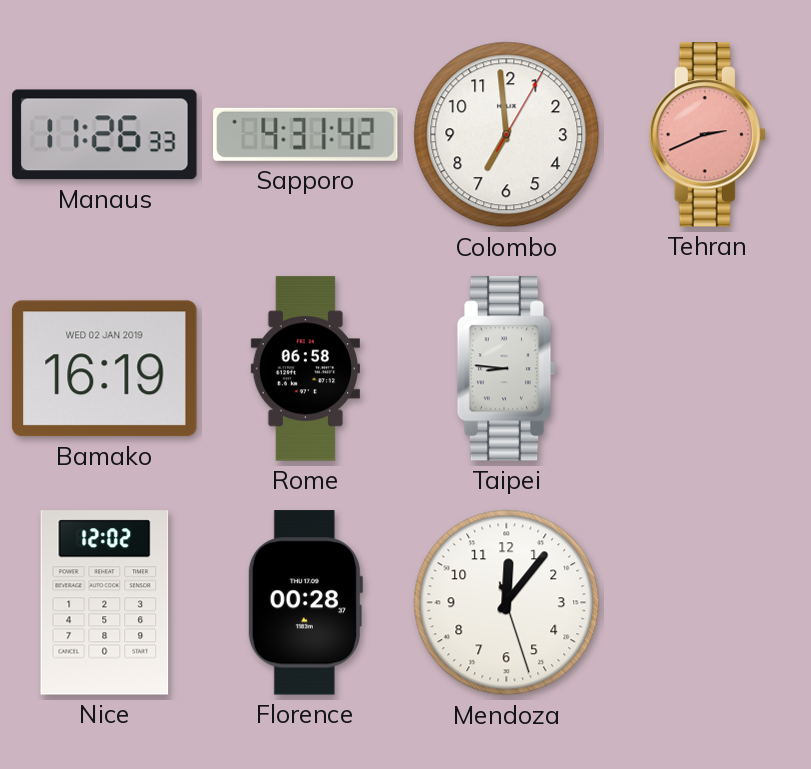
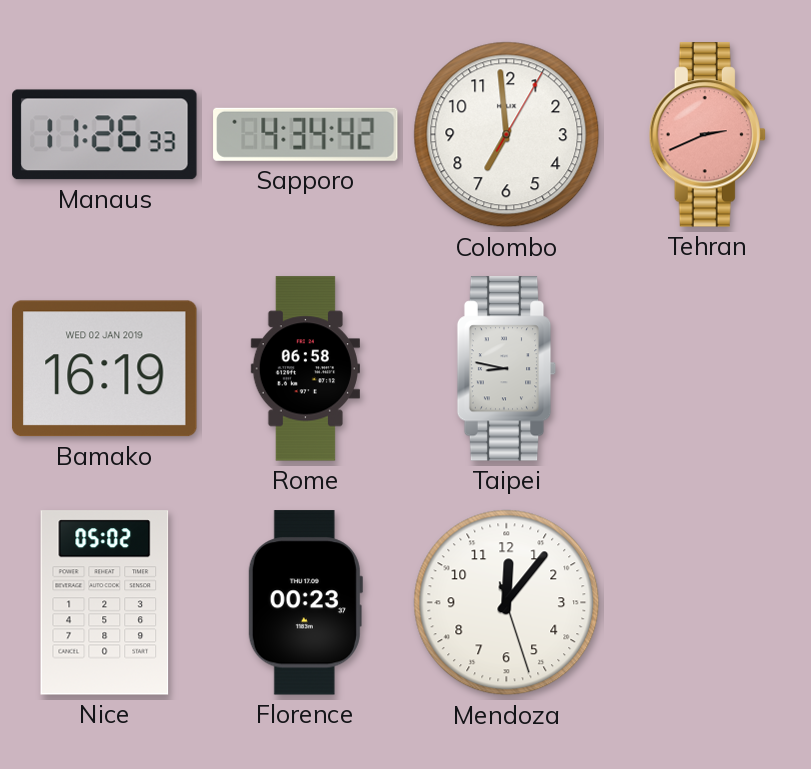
Sapporo: 4:31 -> 4:34
Taipei: 8:46 -> 8:47
Nice: 12:02 -> 05:02
Florence: 00:28 -> 00:23
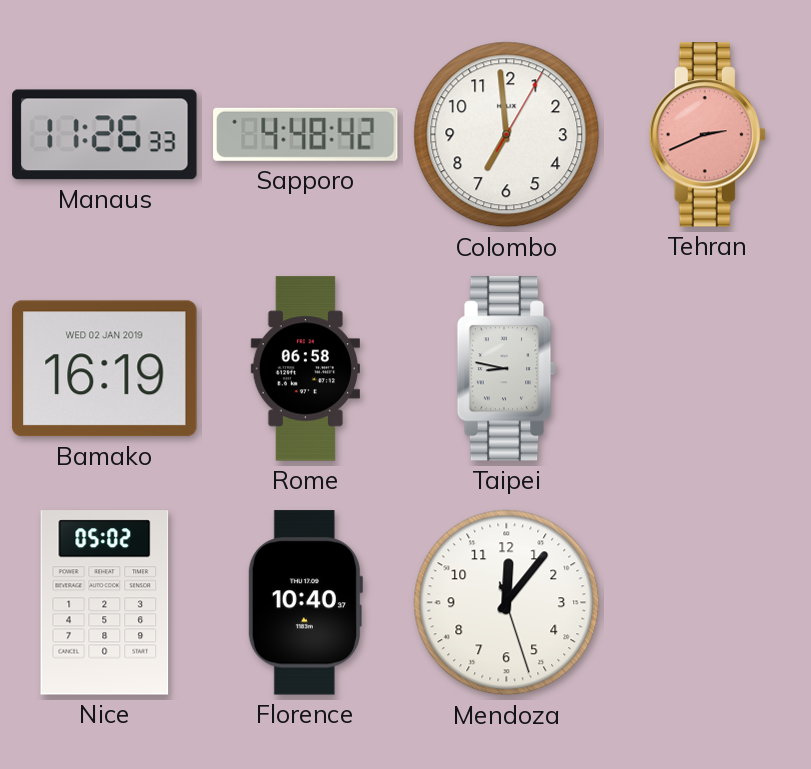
Sapporo: 4:34 -> 4:48
Florence: 00:23 -> 10:40
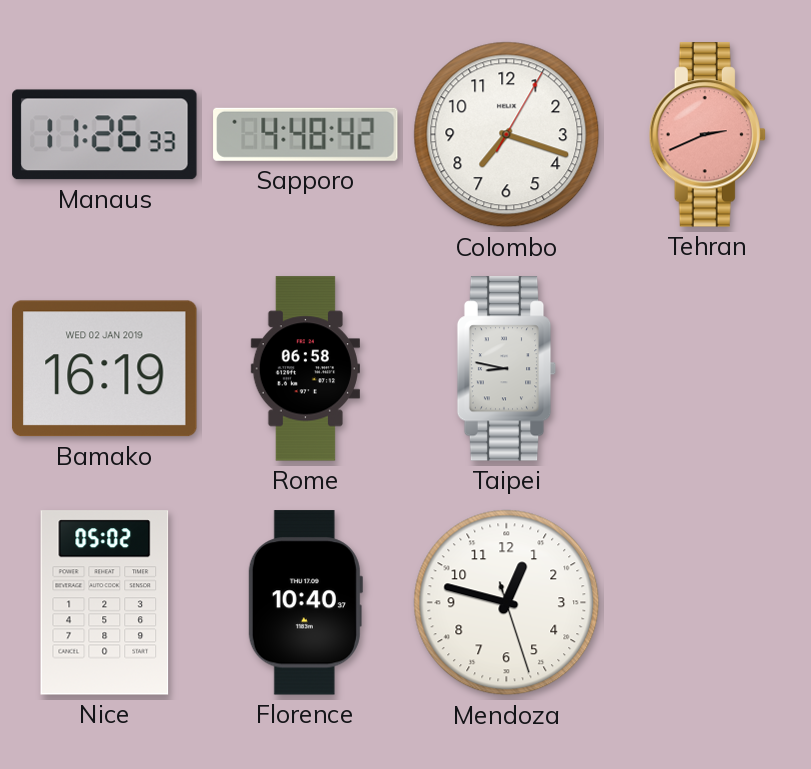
Colombo: 6:59 -> 7:18
Mendoza: 12:06 -> 12:47
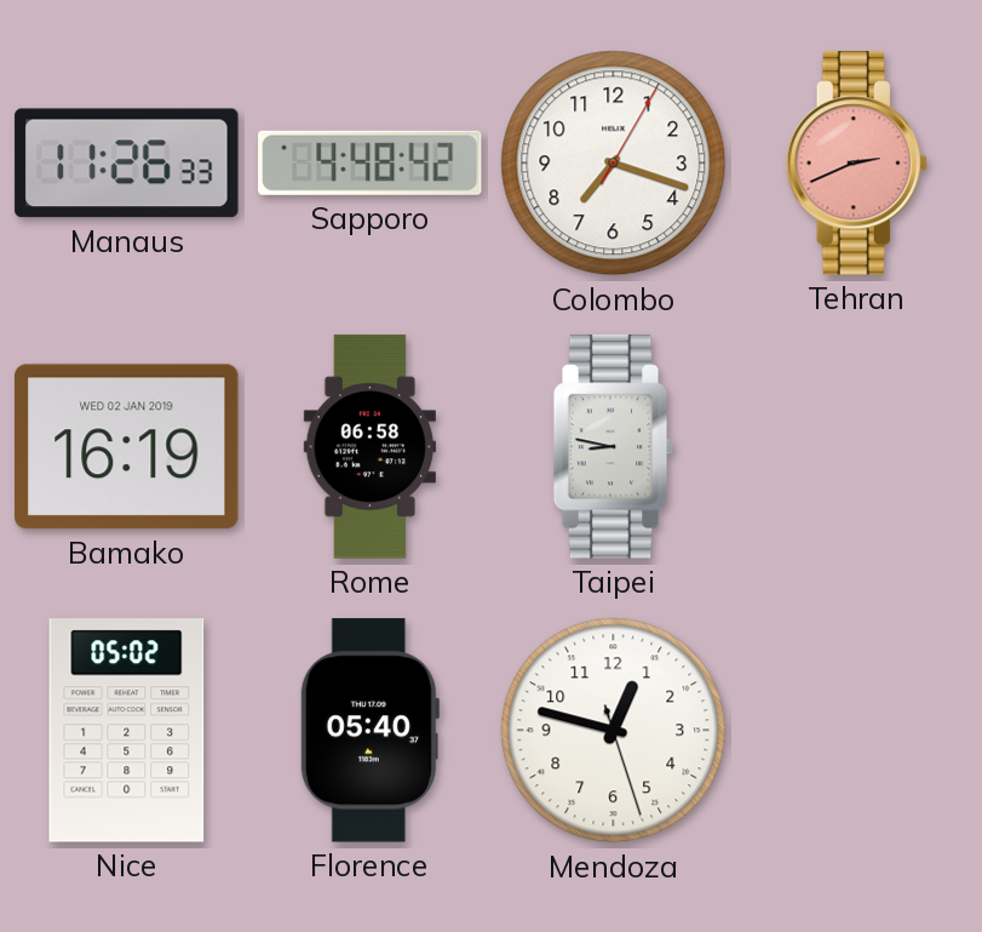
Florence: 10:40 -> 05:40
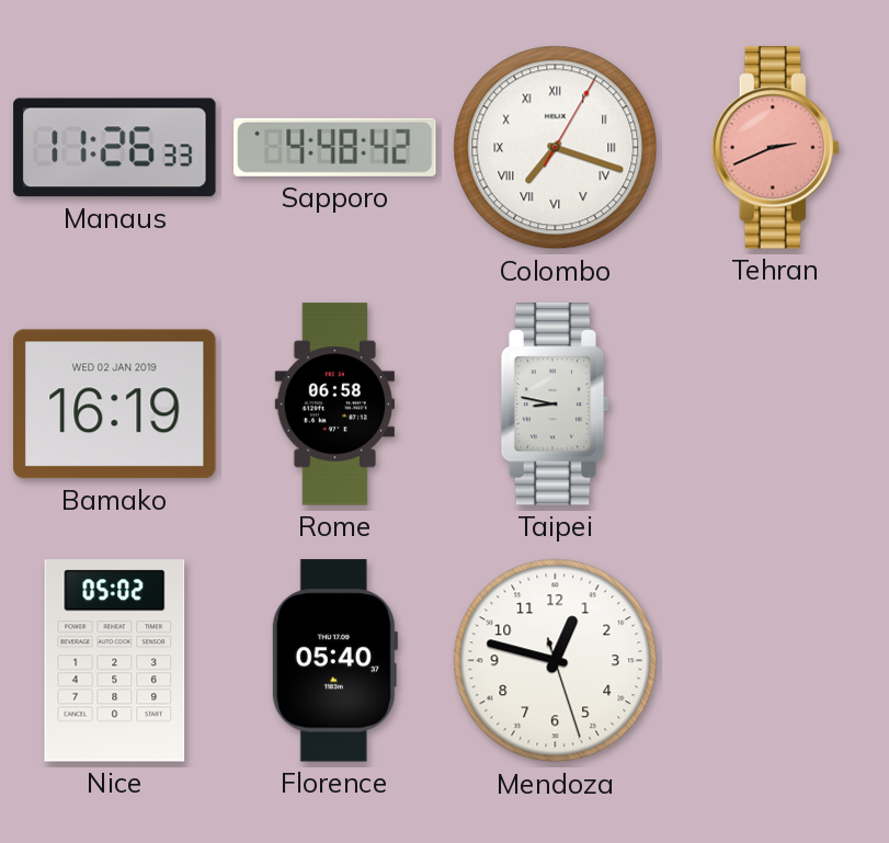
Colombo numerals: Arabic -> Roman
